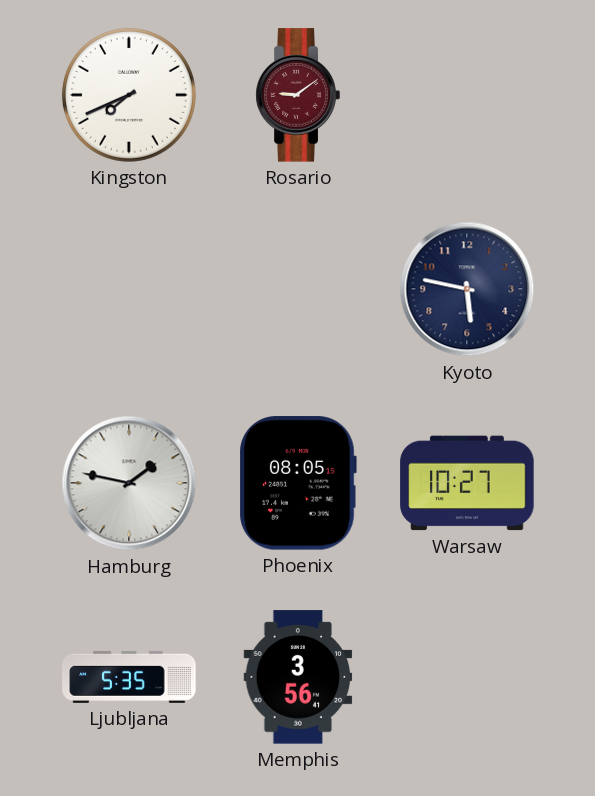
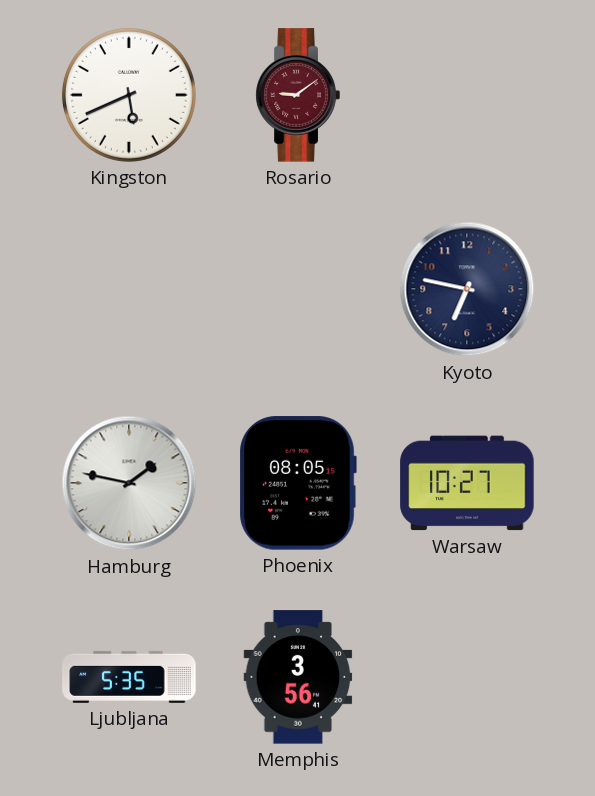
Kingston: 7:41 -> 5:41
Kyoto: 5:47 -> 6:47
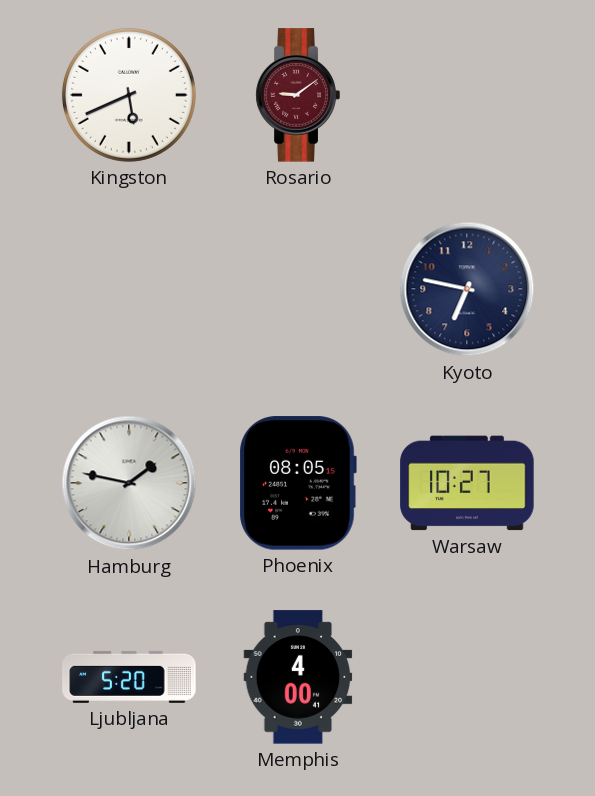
Ljubljana: 5:35 -> 5:20
Memphis: 3:56 -> 4:00
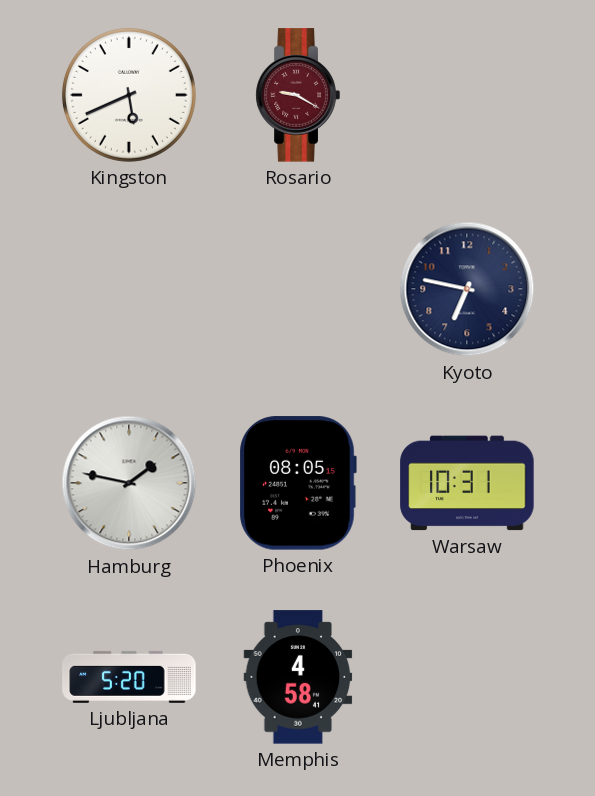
Rosario: 9:09 -> 9:20
Warsaw: 10:27 -> 10:31
Memphis: 4:00 -> 4:58
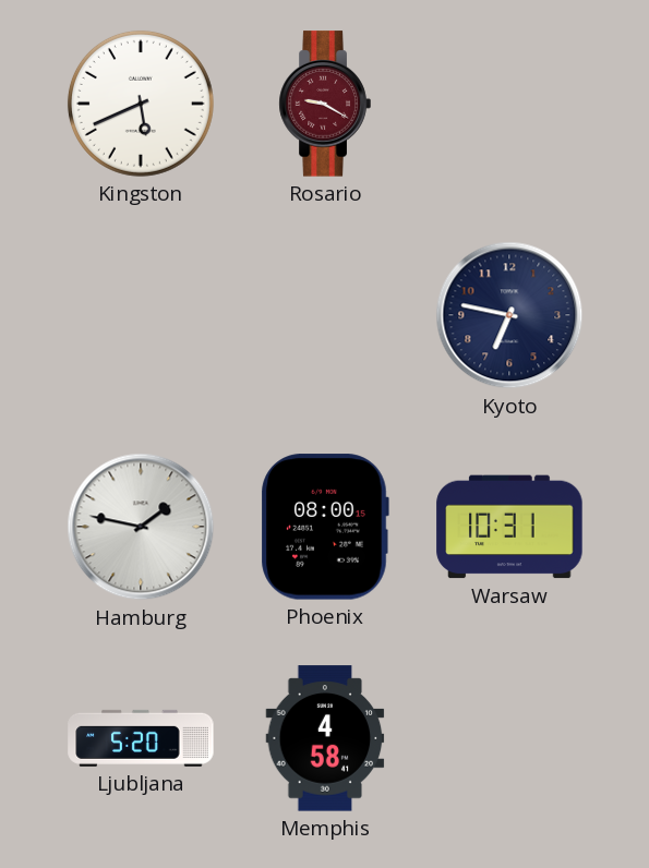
Phoenix: 08:05 -> 08:00
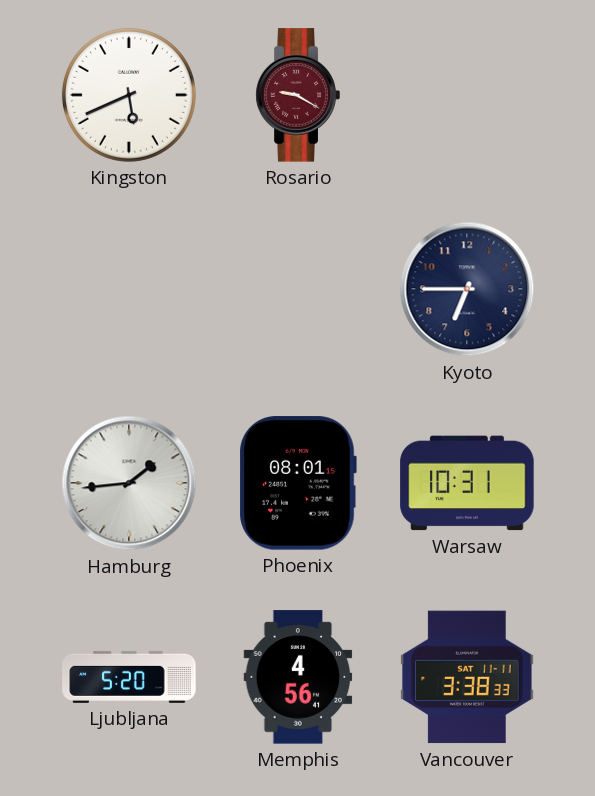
Kyoto: 6:47 -> 6:45
Hamburg: 1:47 -> 1:44
Phoenix: 08:00 -> 08:01
Memphis: 4:58 -> 4:56
Vancouver: none -> 3:38
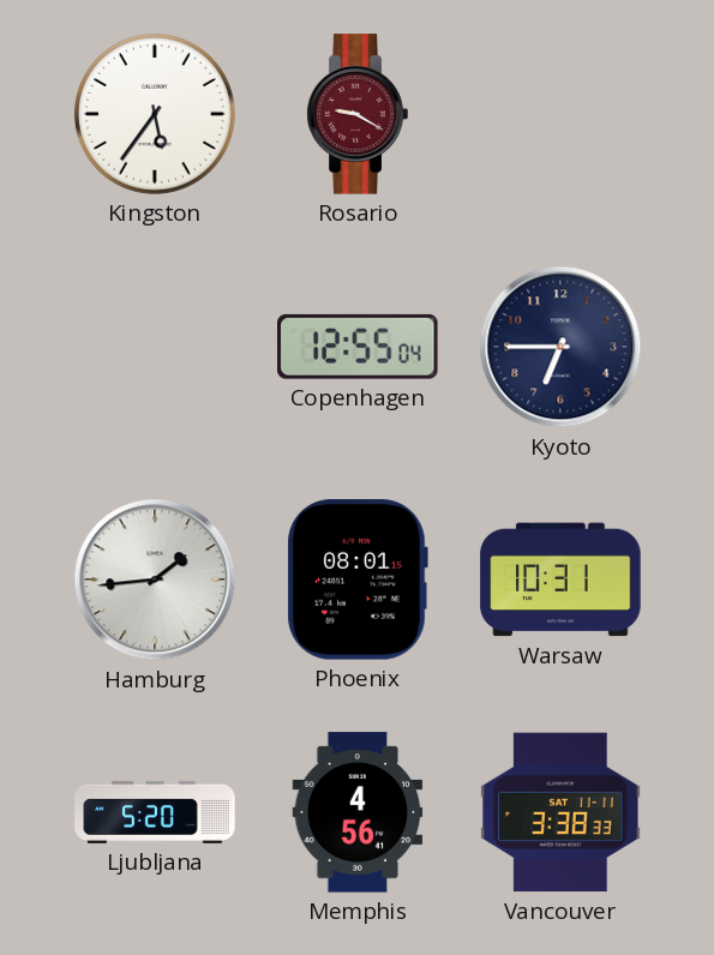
Kingston: 5:41 -> 5:36
Copenhagen: none -> 12:55
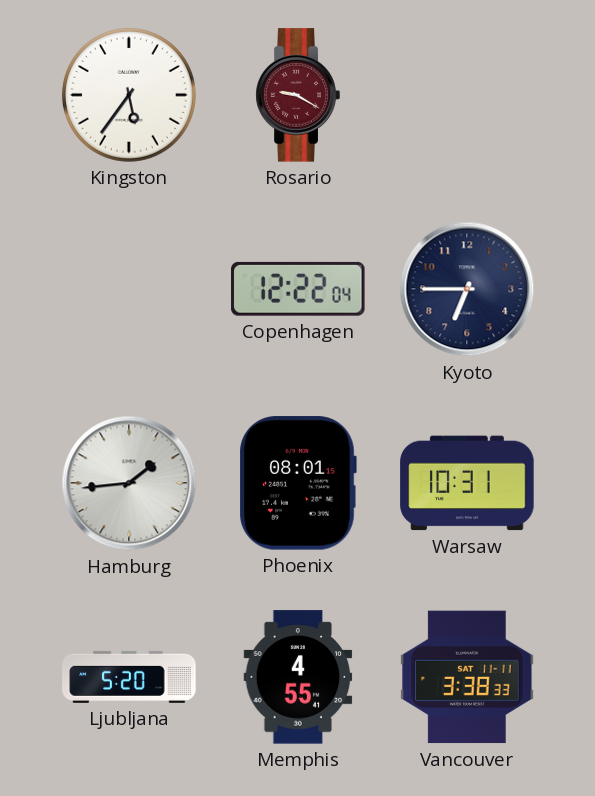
Copenhagen: 12:55 -> 12:22
Memphis: 4:56 -> 4:55
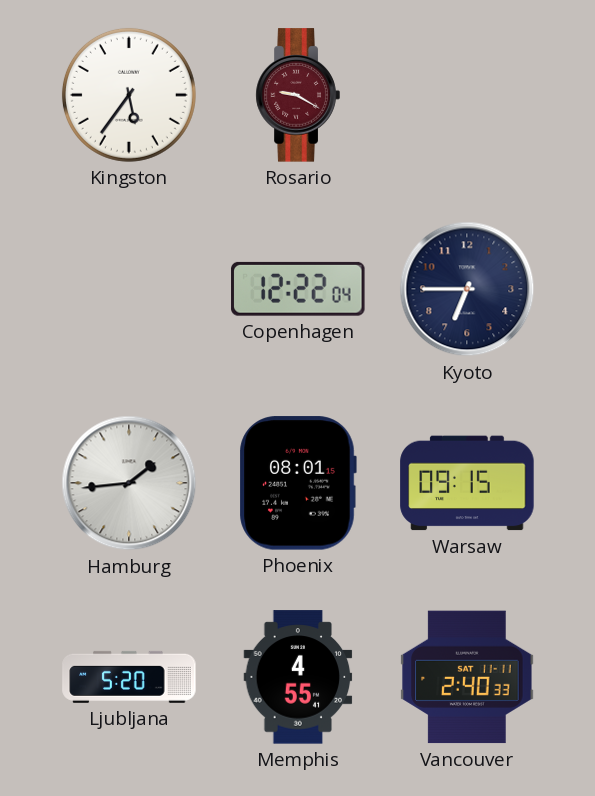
Warsaw: 10:31 -> 09:15
Vancouver: 3:38 -> 2:40
